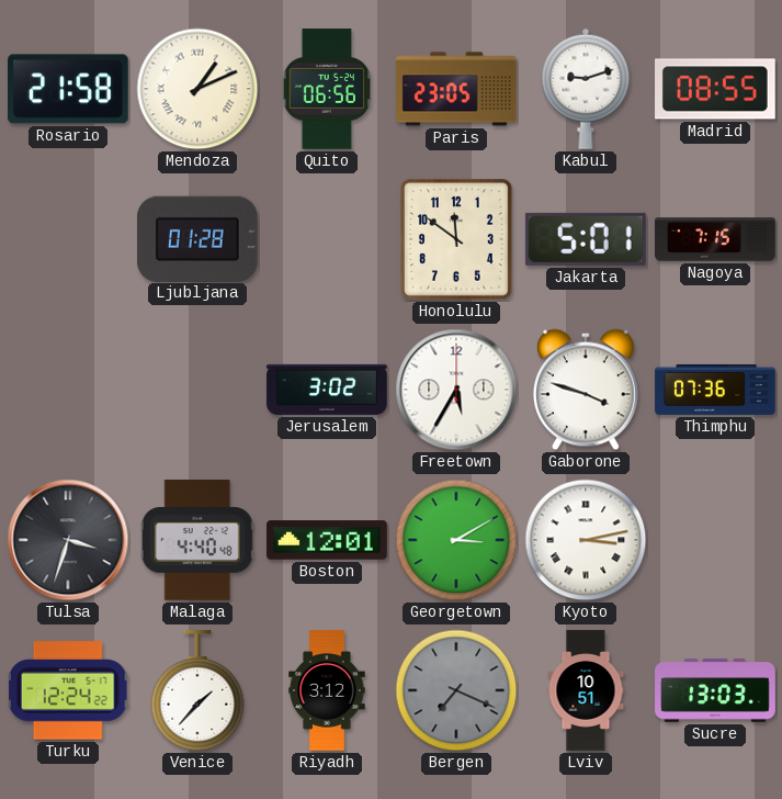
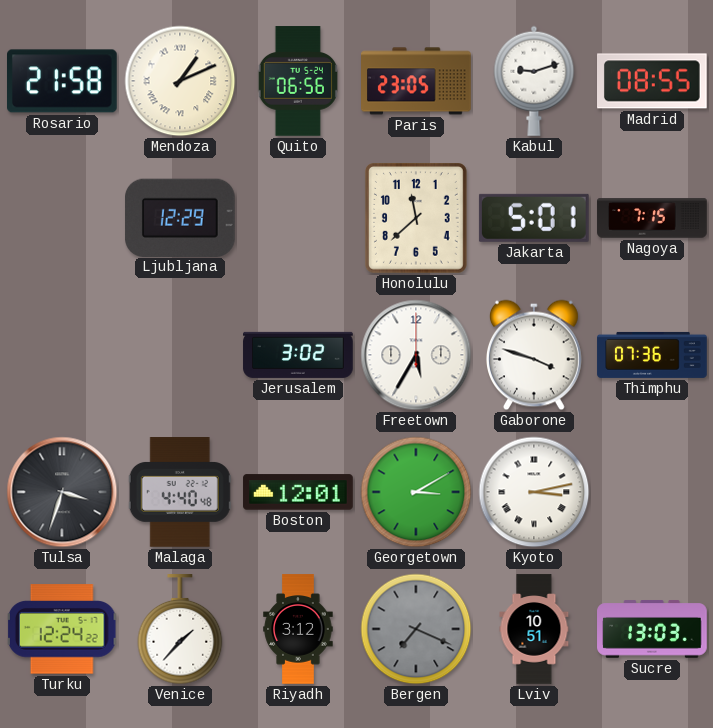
Ljubljana: 01:28 -> 12:29
Honolulu: 11:51 -> 11:38
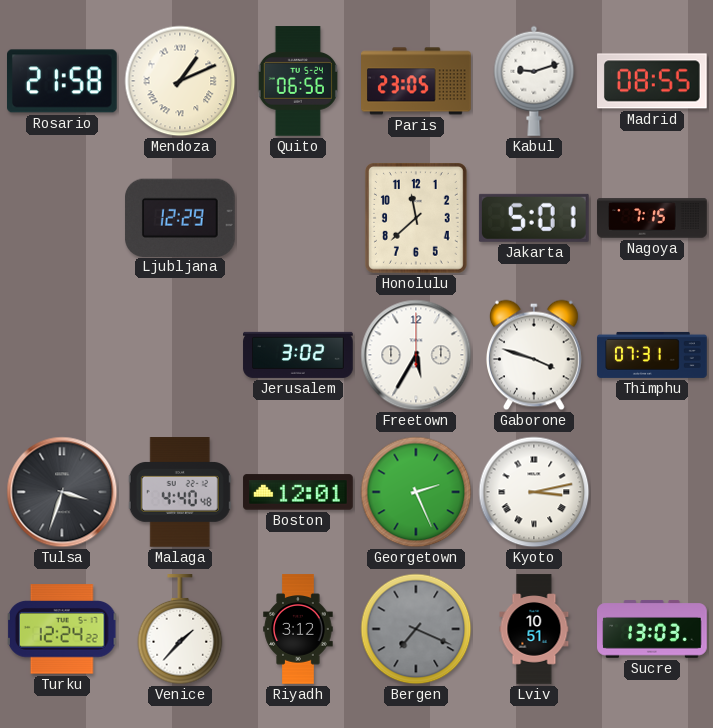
Thimphu: 07:36 -> 07:31
Georgetown: 3:10 -> 2:26
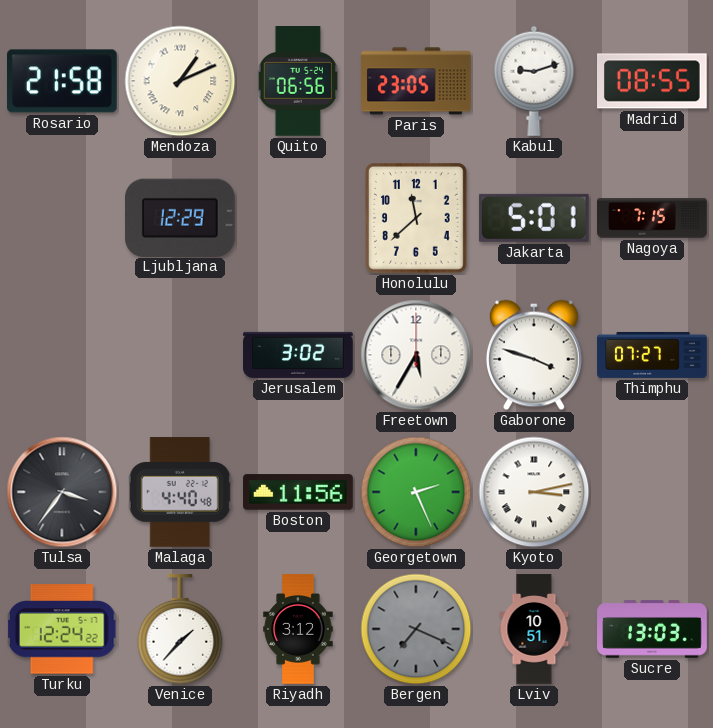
Thimphu: 07:31 -> 07:27
Tulsa: 3:33 -> 3:36
Boston: 12:01 -> 11:56
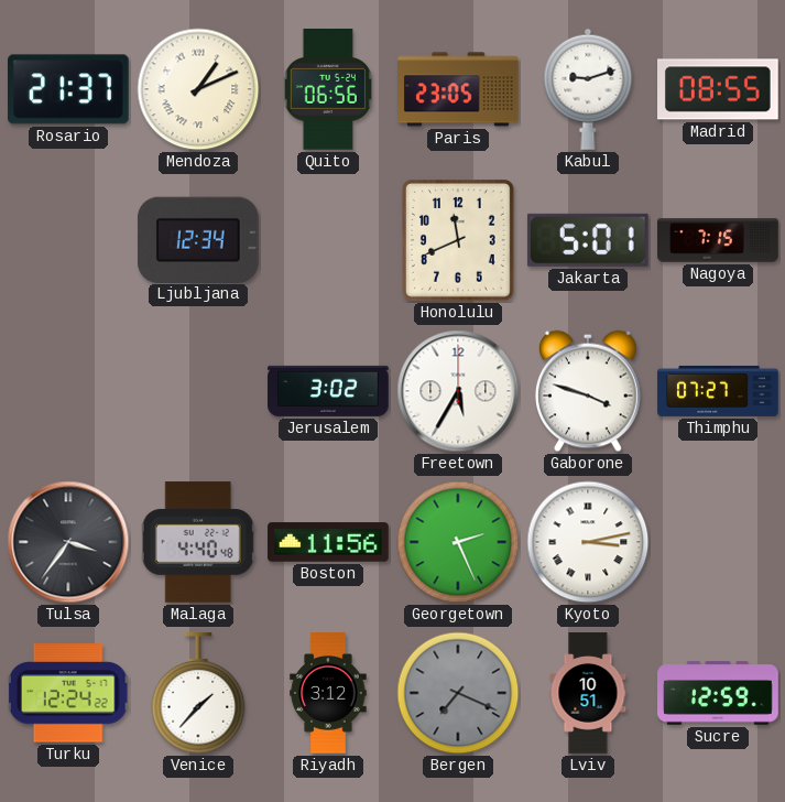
Rosario: 21:58 -> 21:37
Ljubljana: 12:29 -> 12:34
Honolulu: 11:38 -> 11:41
Sucre: 13:03 -> 12:59
